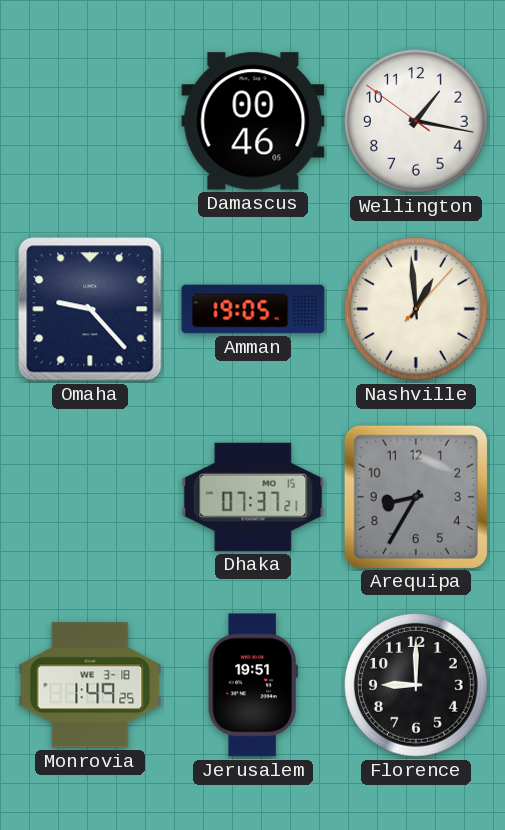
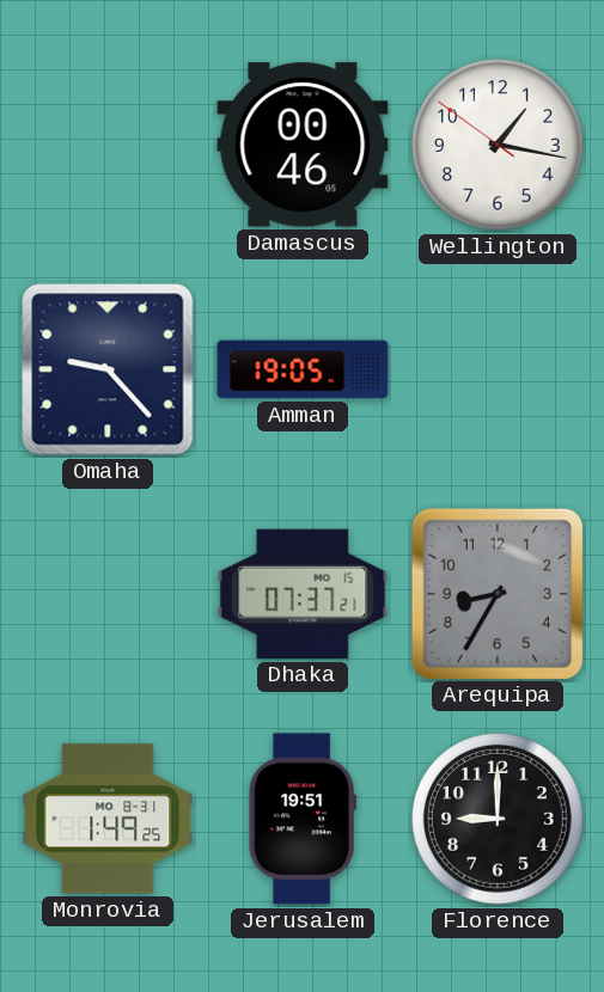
Nashville: 12:59 -> none
Monrovia date: WE 3-18 -> MO 8-31
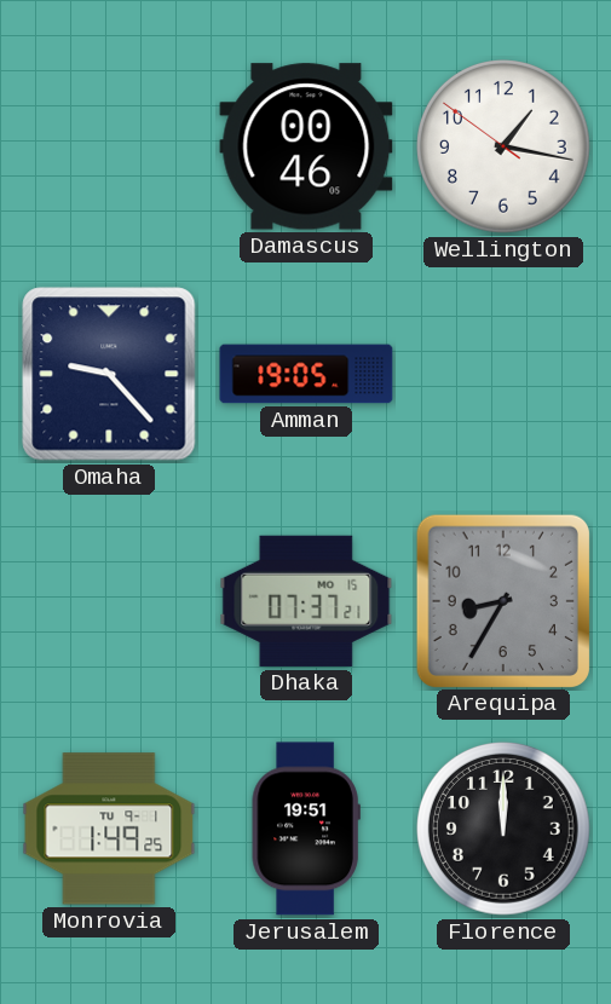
Monrovia date: MO 8-31 -> TU 9-1
Florence: 9:00 -> 12:00
